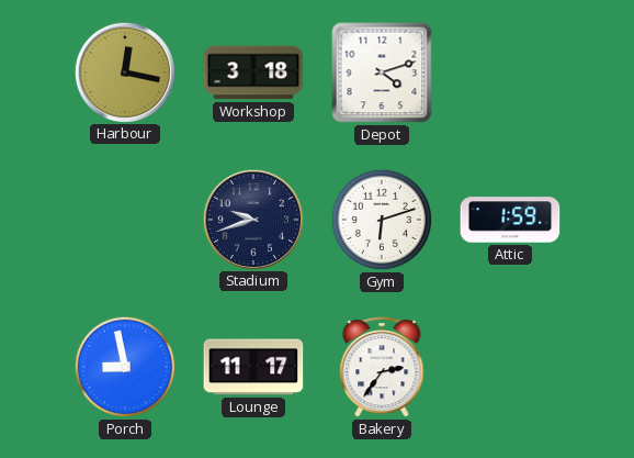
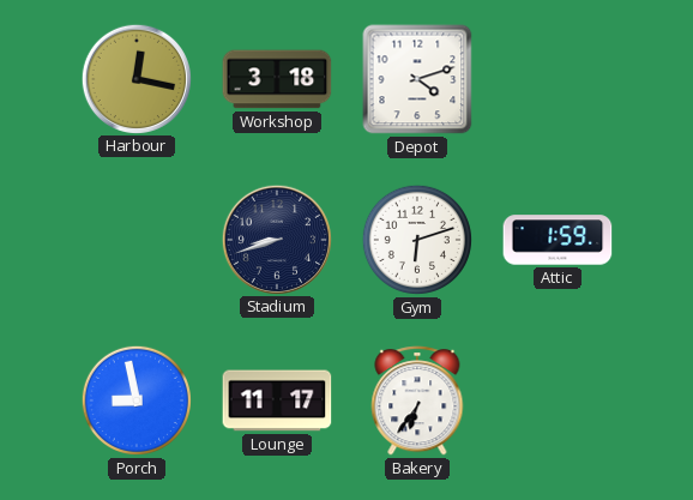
Stadium: 9:42 -> 8:42
Bakery: 2:36 -> 6:36
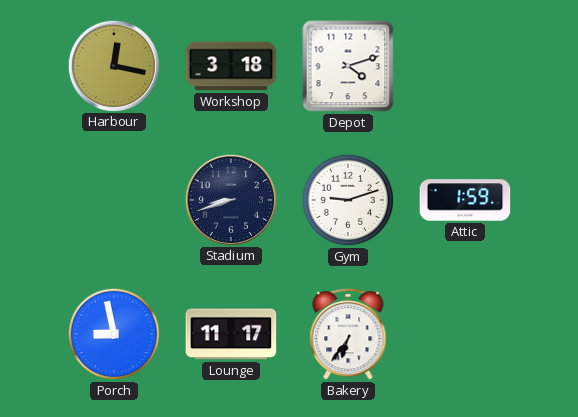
Gym: 6:12 -> 9:12
